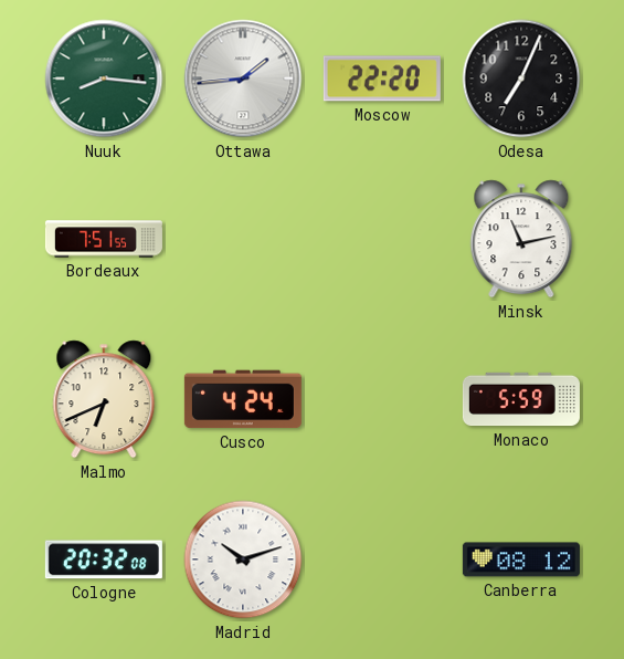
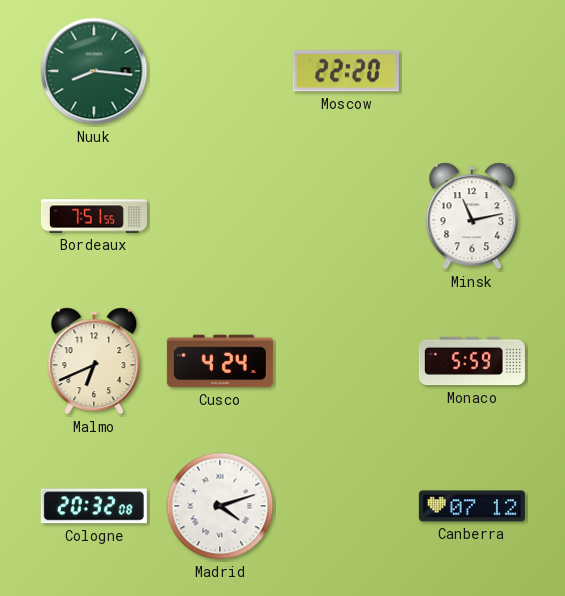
Ottawa: 1:44 -> none
Odesa: 7:04 -> none
Madrid: 10:12 -> 4:12
Canberra: 08:12 -> 07:12
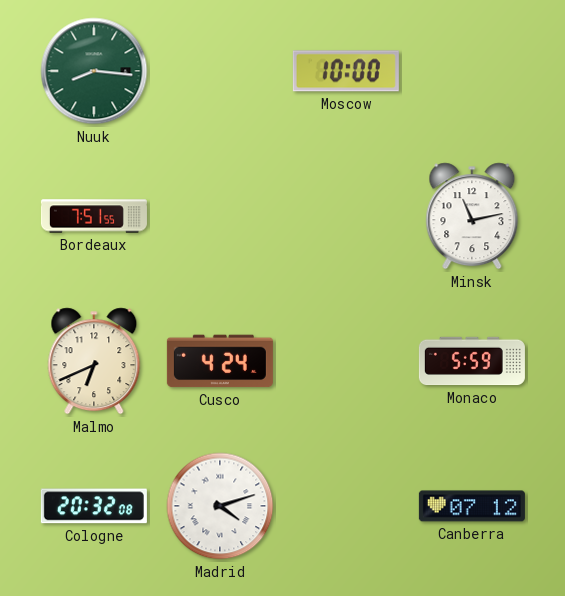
Moscow: 22:20 -> 10:00
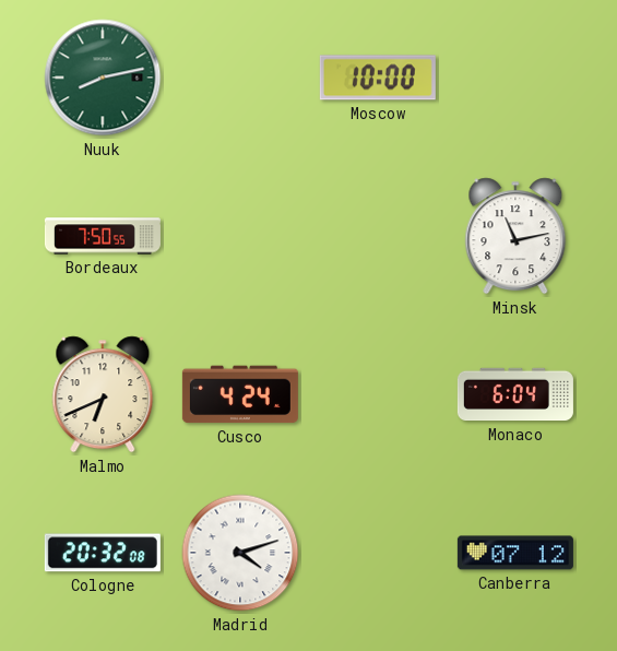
Nuuk: 8:16 -> 8:13
Bordeaux: 7:51 -> 7:50
Monaco: 5:59 -> 6:04
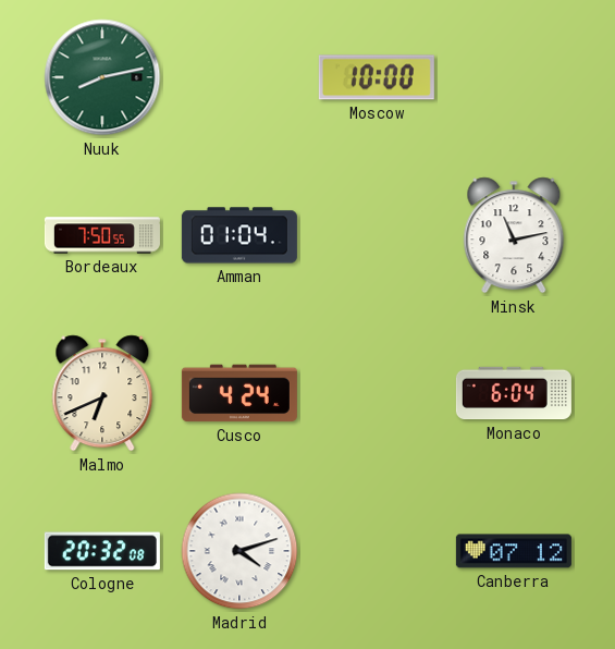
Amman: none -> 01:04
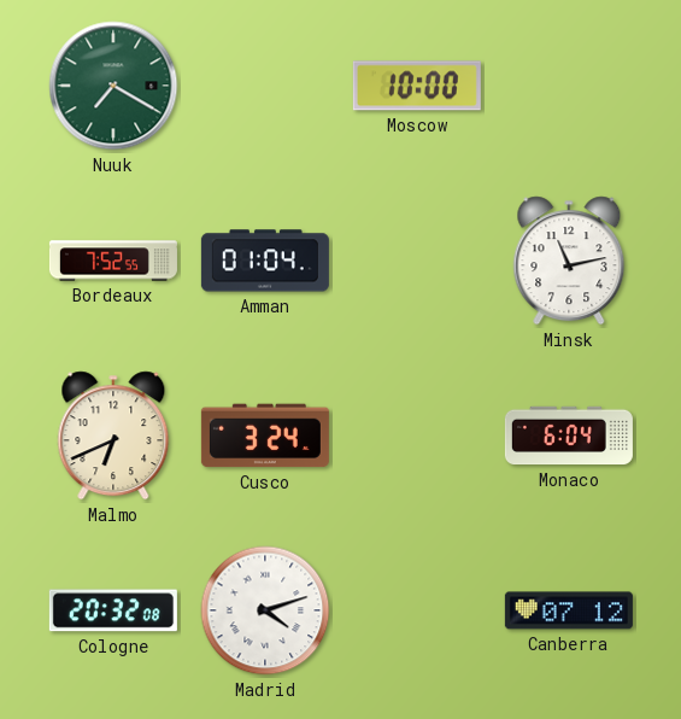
Nuuk: 8:13 -> 7:20
Bordeaux: 7:50 -> 7:52
Cusco: 4:24 -> 3:24
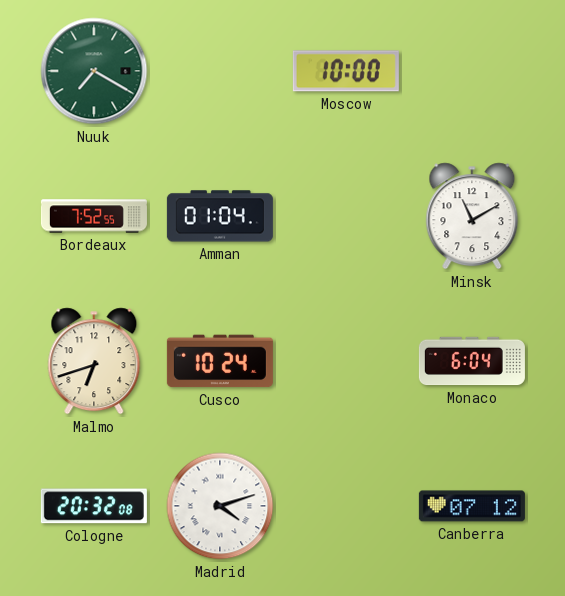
Minsk: 11:13 -> 11:10
Malmo: 6:41 -> 6:42
Cusco: 3:24 -> 10:24
